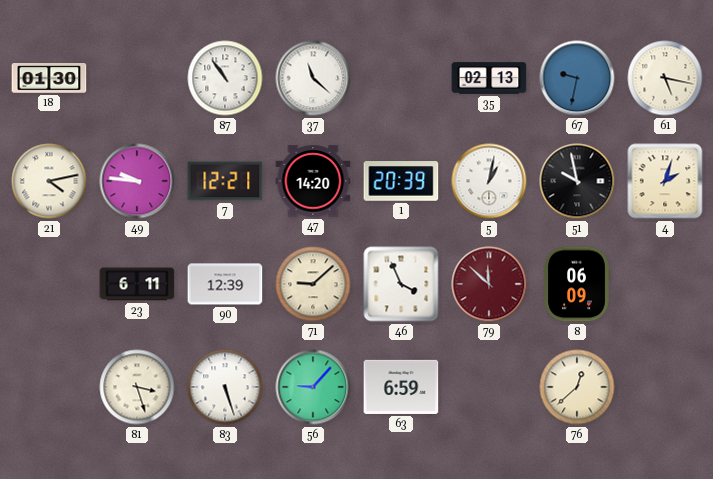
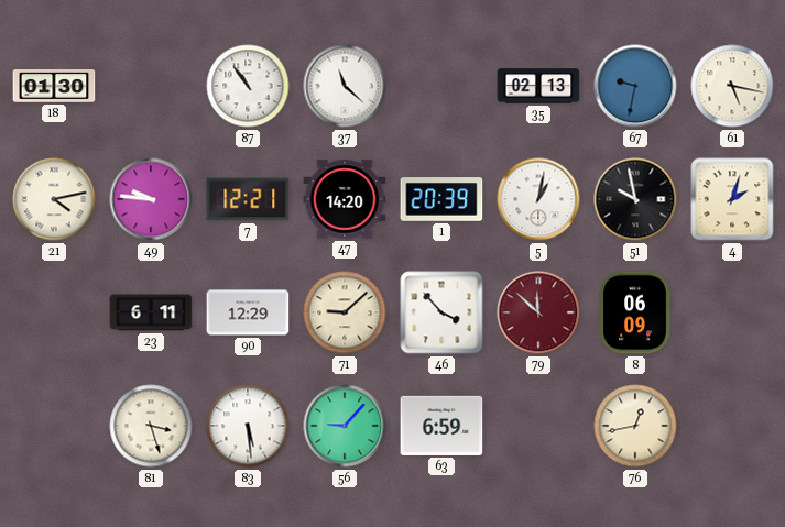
90: 12:39 -> 12:29
46: 3:56 -> 3:53
83: 5:27 -> 5:29
76: 12:38 -> 12:43
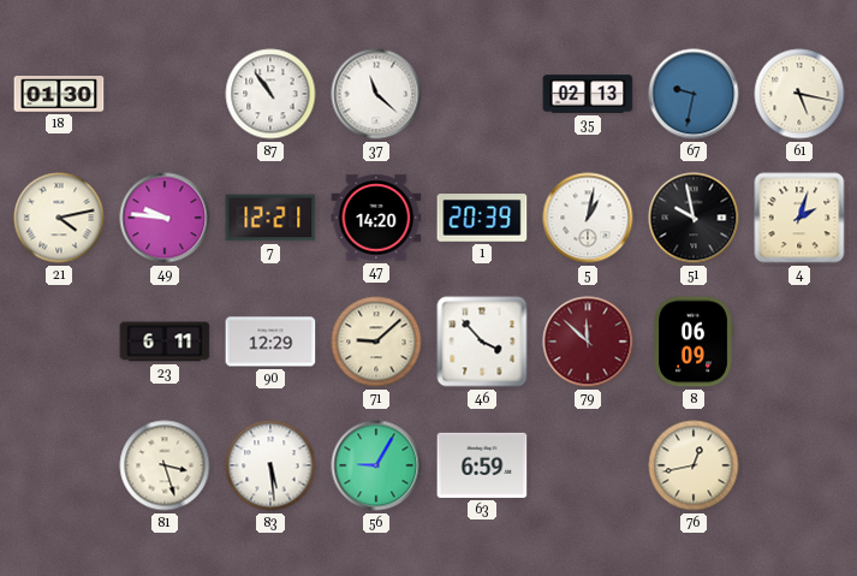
56: 9:07 -> 9:05
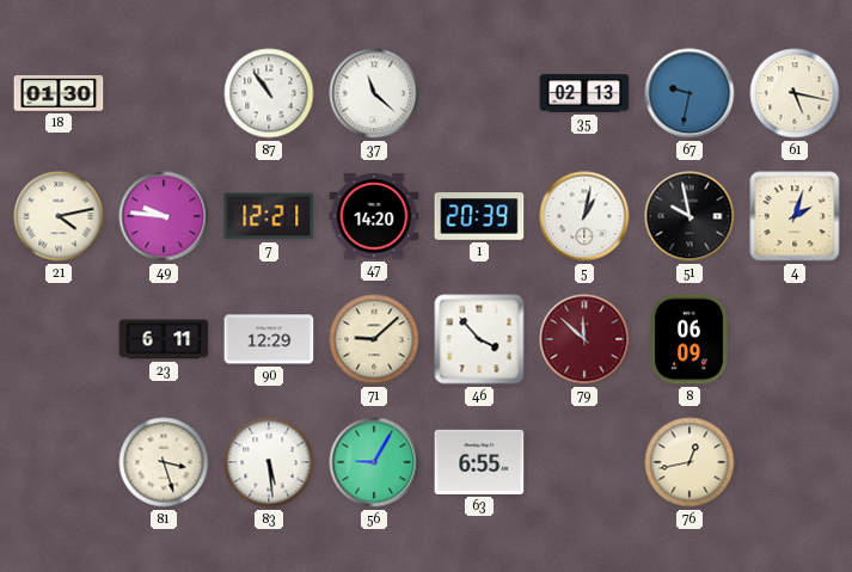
63: 6:59 -> 6:55
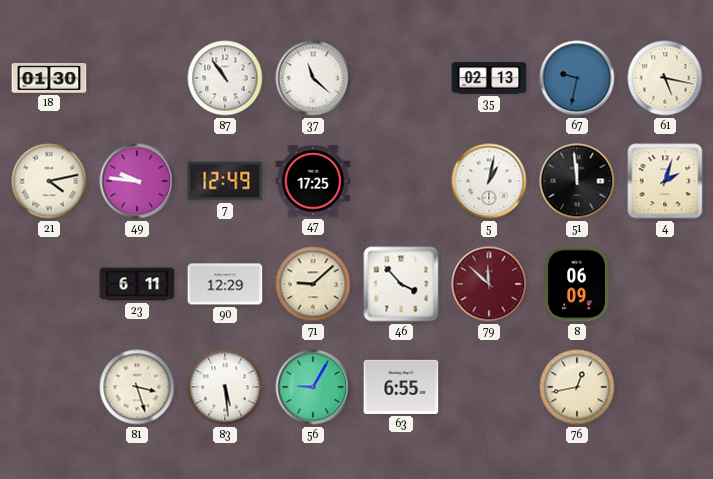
7: 12:21 -> 12:49
47: 14:20 -> 17:25
1: 20:39 -> none
51: 9:58 -> 11:59
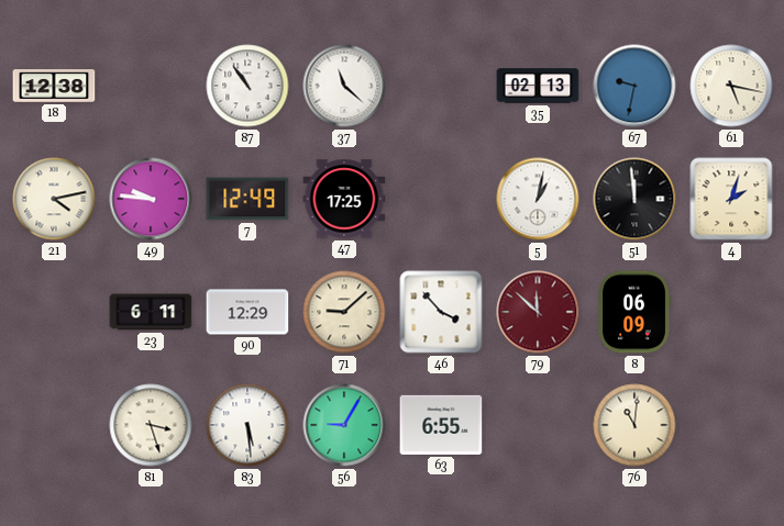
18: 01:30 -> 12:38
76: 12:43 -> 11:01
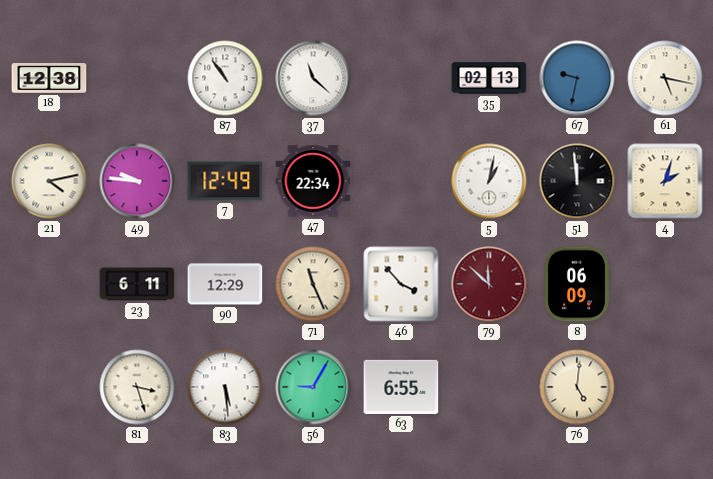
47: 17:25 -> 22:34
71: 9:08 -> 11:26
76: 11:01 -> 5:01
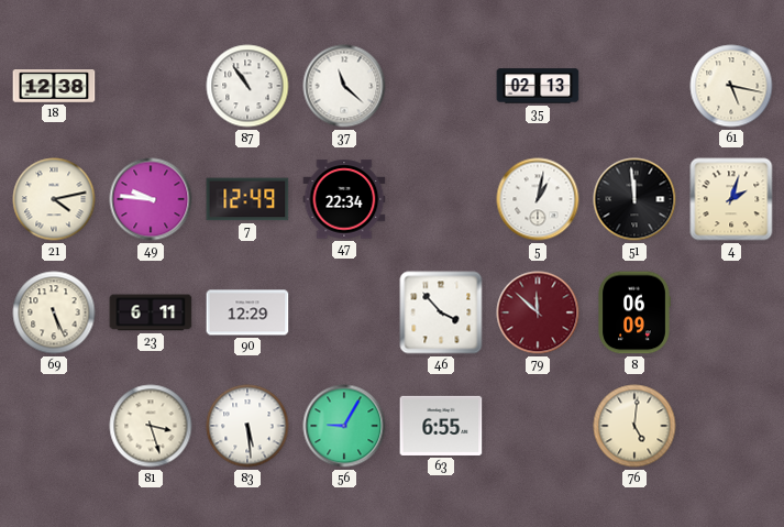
67: 9:32 -> none
69: none -> 5:26
71: 11:26 -> none
